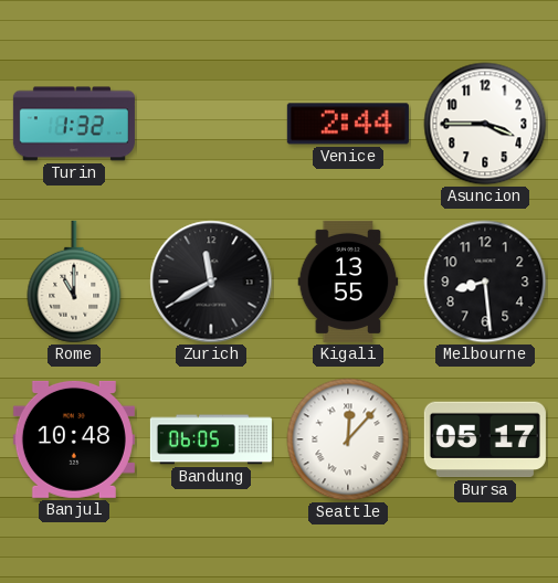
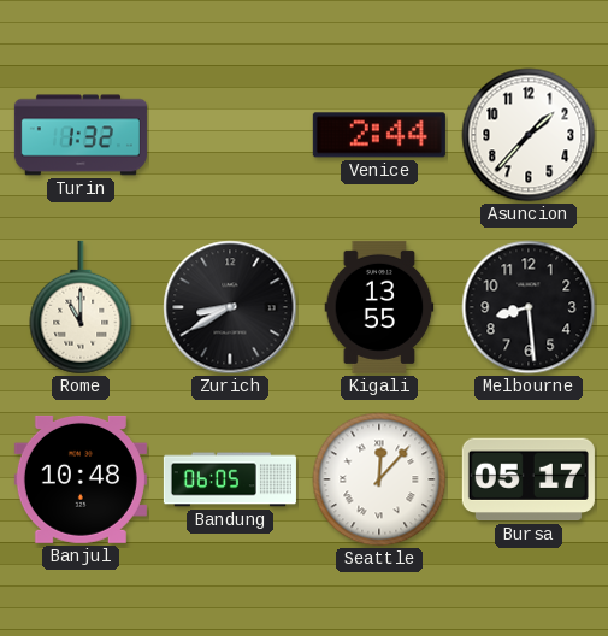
Asuncion: 3:45 -> 1:37
Zurich: 11:40 -> 8:40
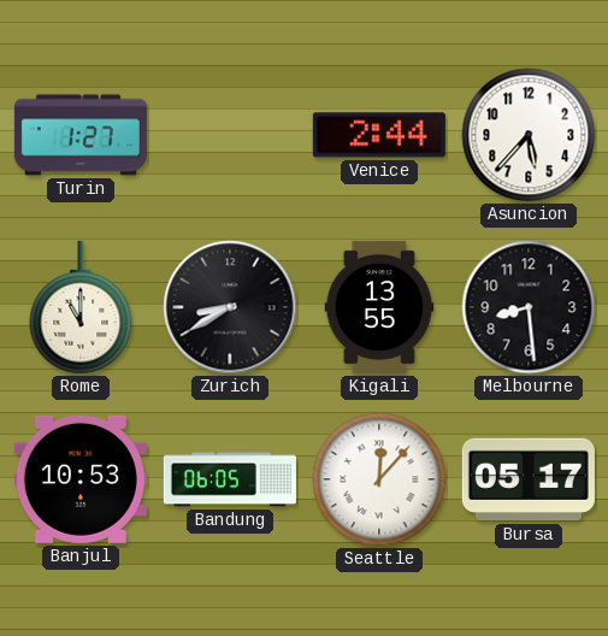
Turin: 1:32 -> 1:27
Asuncion: 1:37 -> 5:37
Banjul: 10:48 -> 10:53
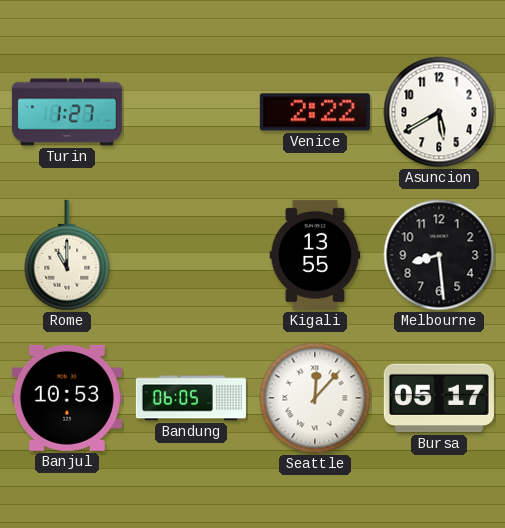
Venice: 2:44 -> 2:22
Asuncion: 5:37 -> 5:40
Zurich: 8:40 -> none
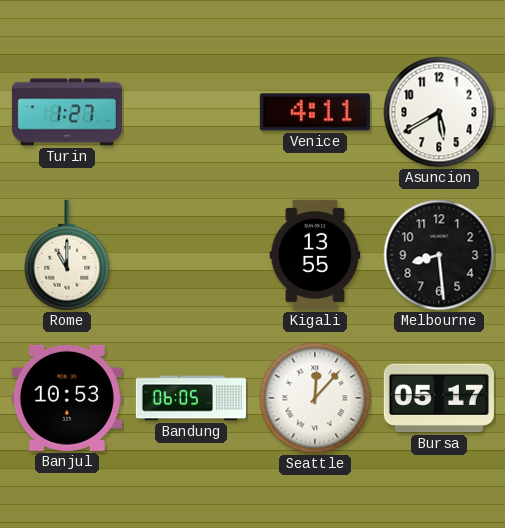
Venice: 2:22 -> 4:11
